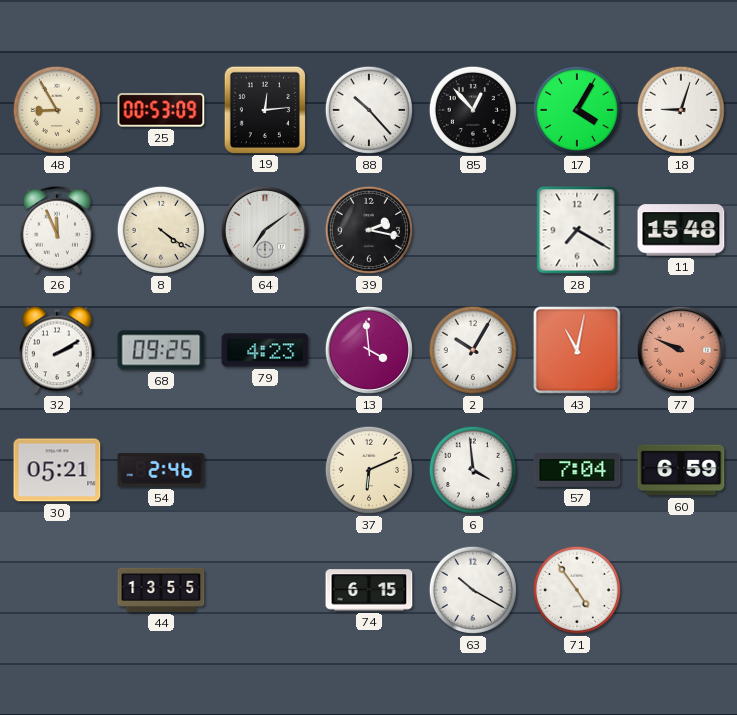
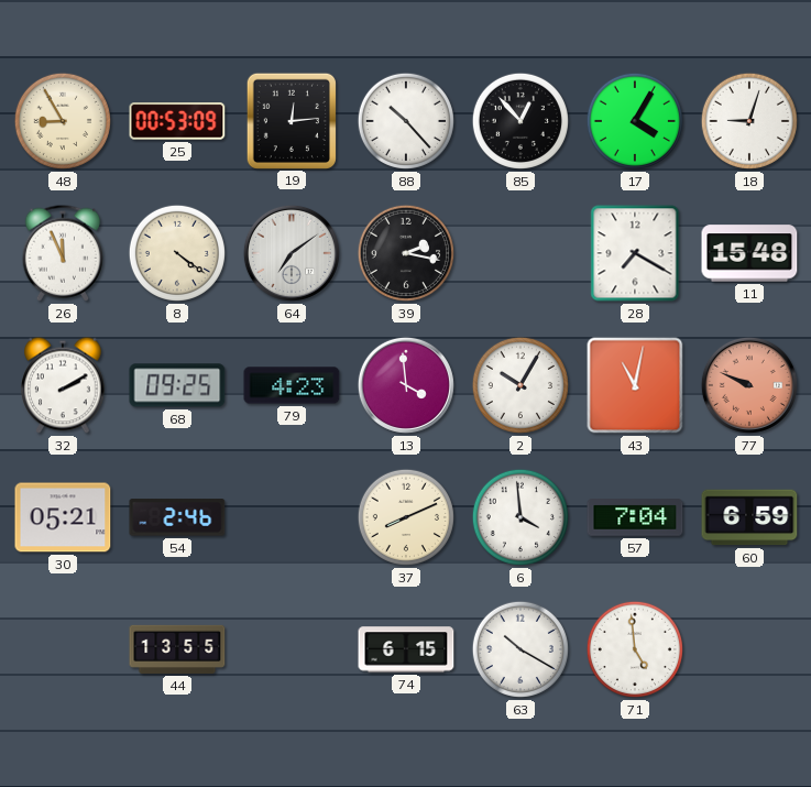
37: 6:11 -> 8:11
71: 4:54 -> 4:59
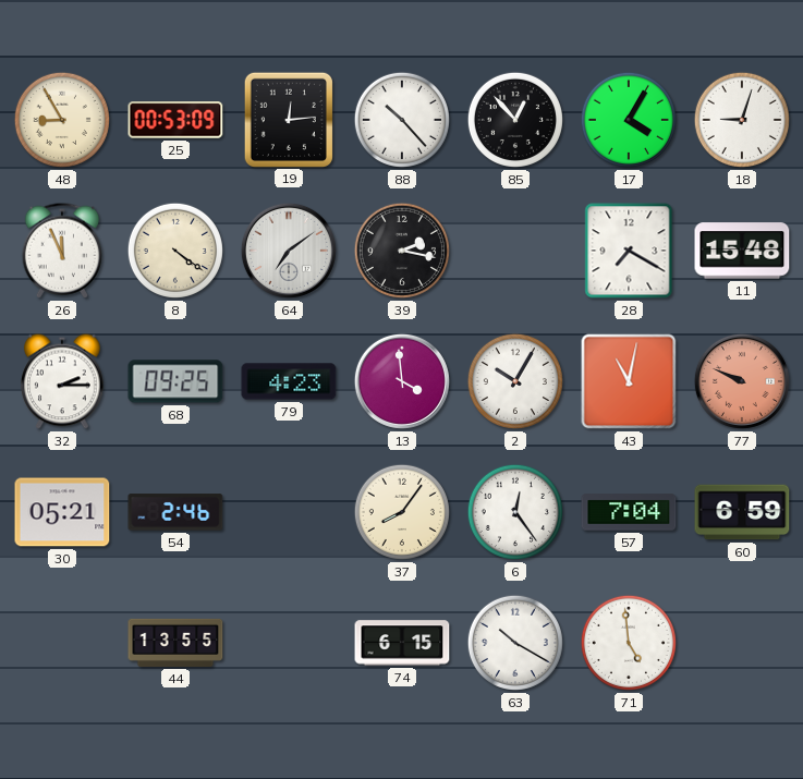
32: 2:10 -> 2:15
37: 8:11 -> 8:06
6: 3:59 -> 12:24
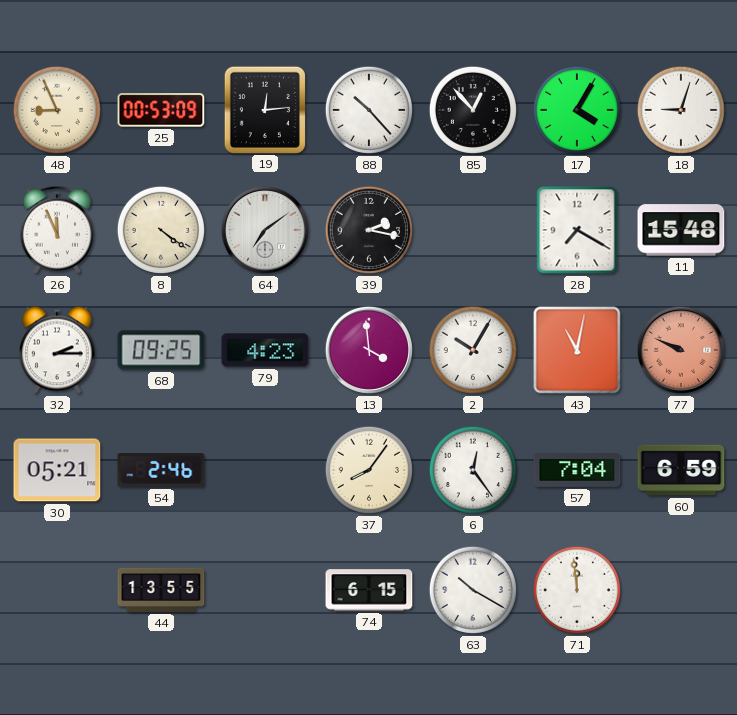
48: 8:55 -> 8:56
71: 4:59 -> 11:59
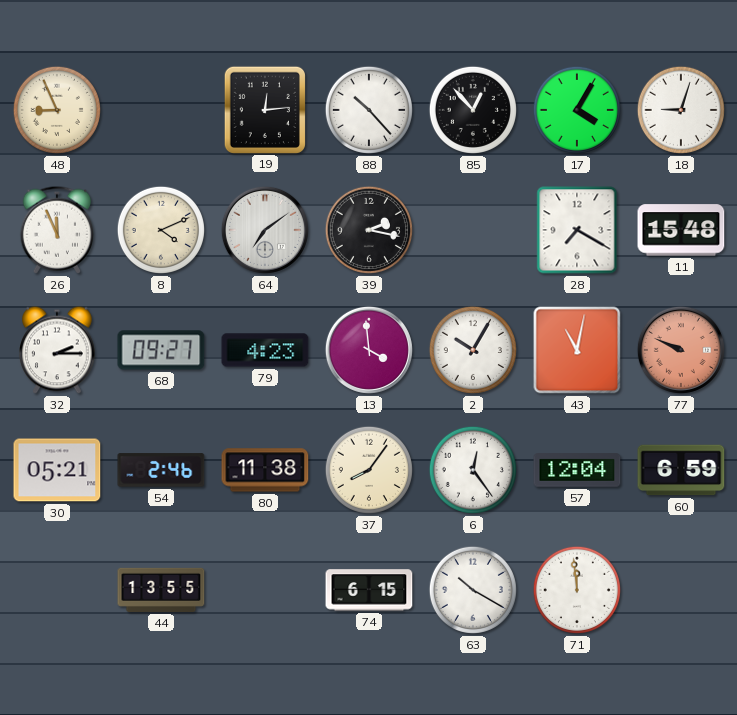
25: 00:53 -> none
8: 4:21 -> 4:11
68: 09:25 -> 09:27
80: none -> 11:38
57: 7:04 -> 12:04
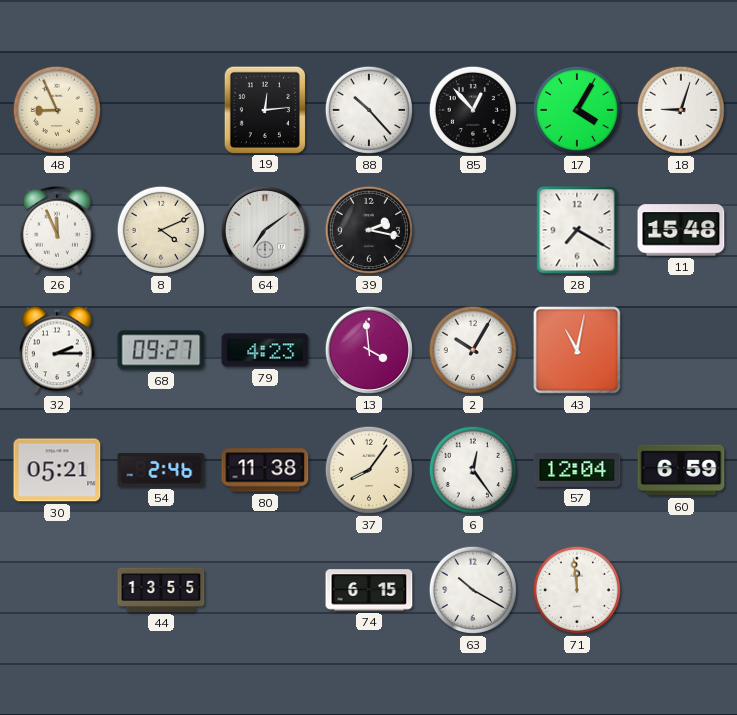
77: 9:49 -> none
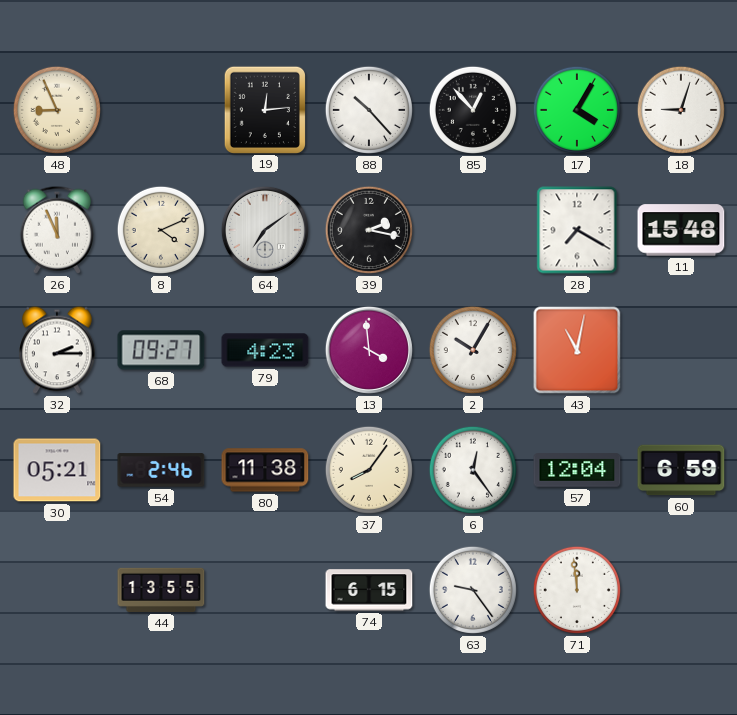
63: 10:20 -> 9:24
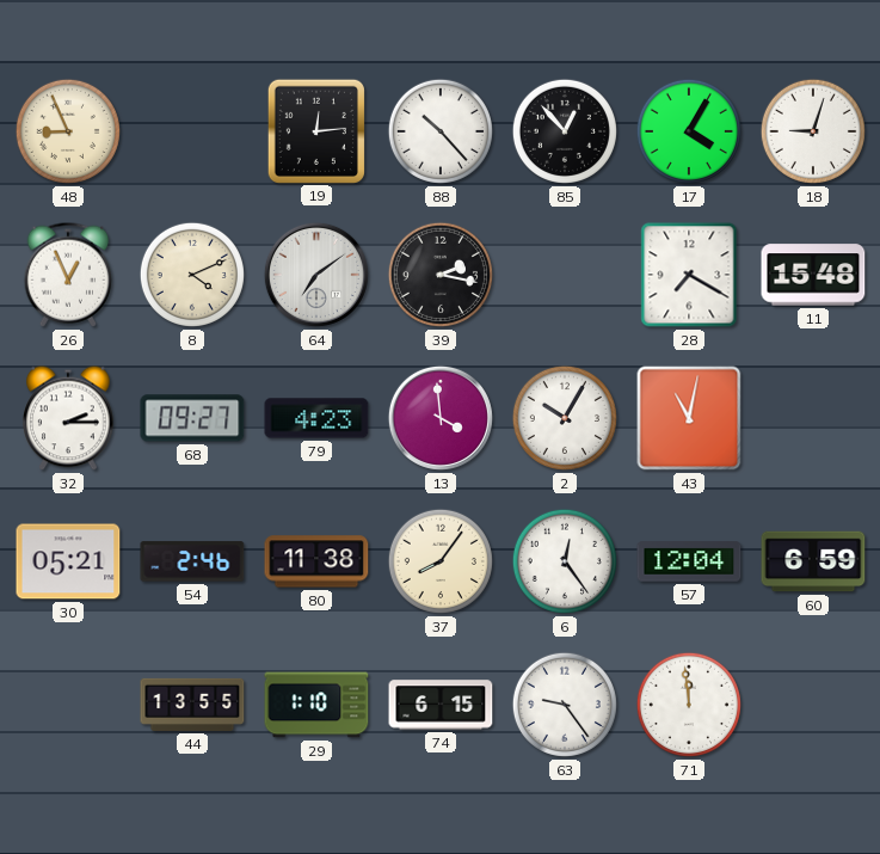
26: 11:56 -> 12:56
29: none -> 1:10
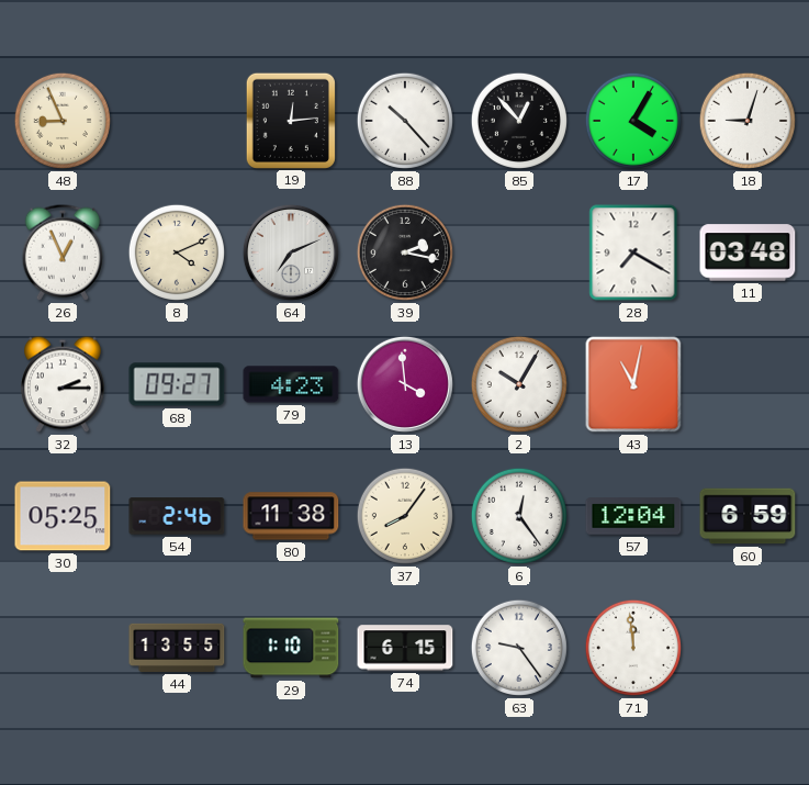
64: 7:09 -> 7:11
11: 15:48 -> 03:48
30: 05:21 -> 05:25
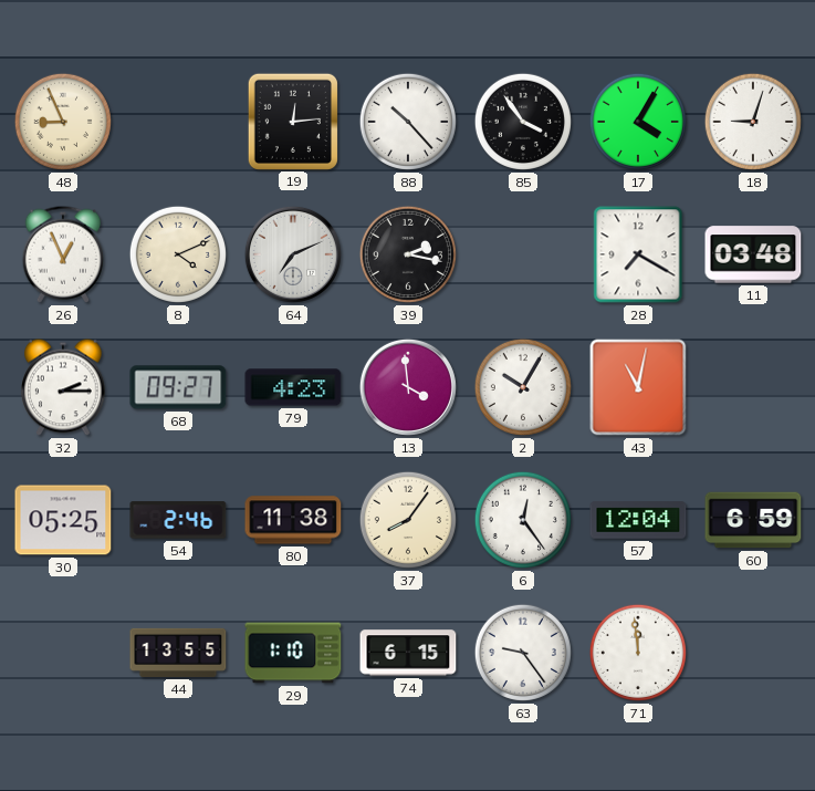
85: 12:53 -> 3:54
